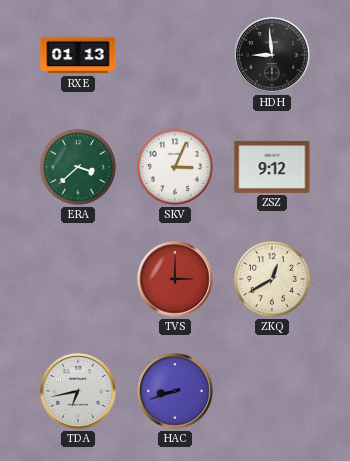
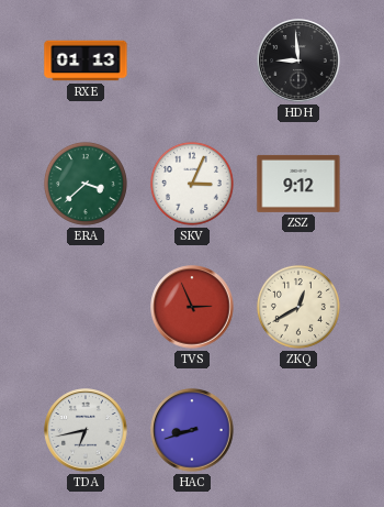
TVS: 3:00 -> 2:56
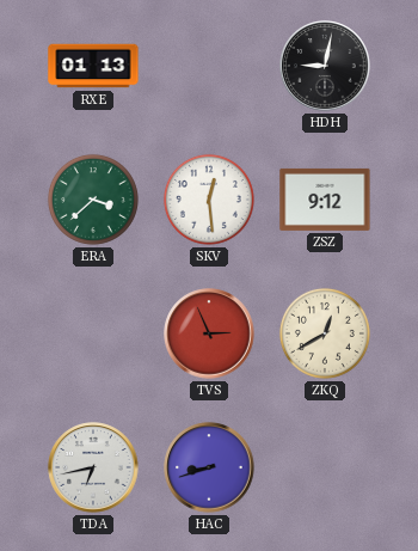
HDH: 8:59 -> 9:02
SKV: 3:04 -> 12:29
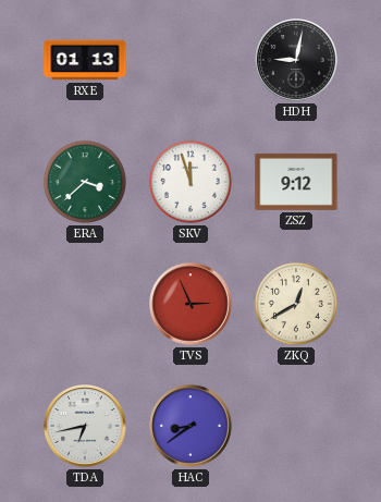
SKV: 12:29 -> 11:57
HAC: 8:42 -> 8:39
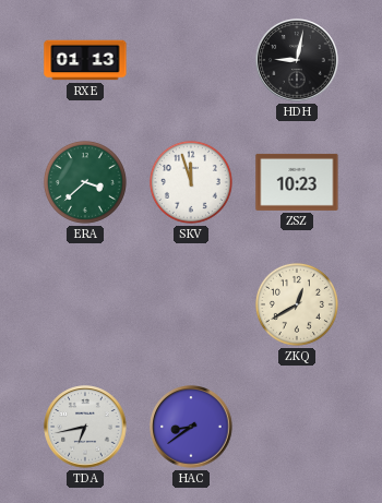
ZSZ: 9:12 -> 10:23
TVS: 2:56 -> none
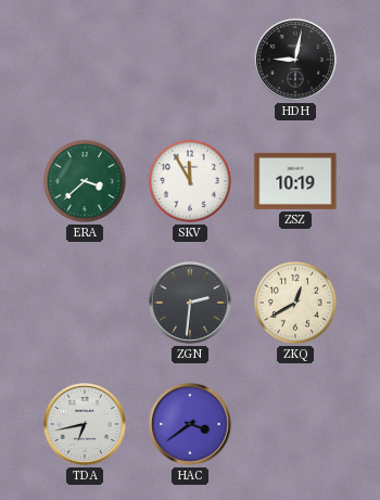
RXE: 01:13 -> none
SKV: 11:57 -> 11:55
ZSZ: 10:23 -> 10:19
ZGN: none -> 2:31
HAC: 8:39 -> 3:39
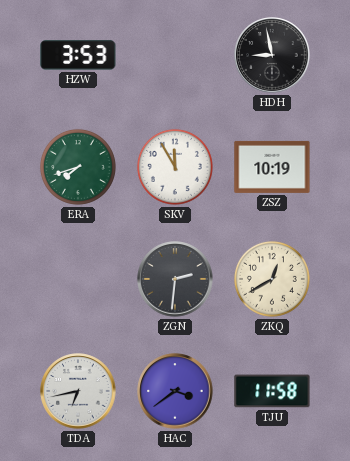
HZW: none -> 3:53
HDH: 9:02 -> 8:58
ERA: 3:38 -> 7:42
TJU: none -> 11:58
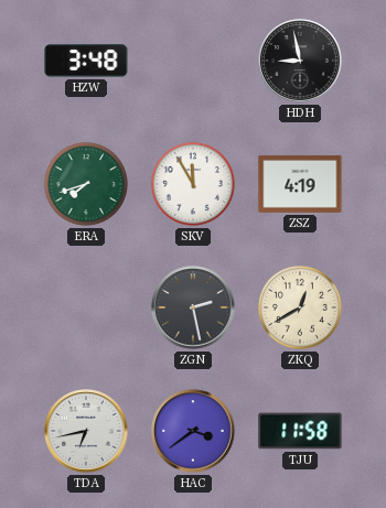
HZW: 3:53 -> 3:48
ZSZ: 10:19 -> 4:19
ZGN: 2:31 -> 2:28
